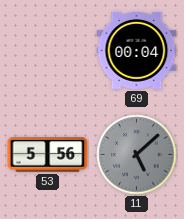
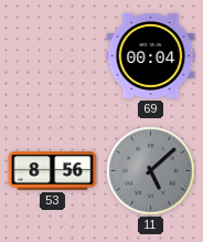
53: 5:56 -> 8:56
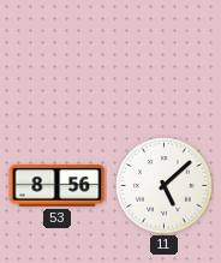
69: 00:04 -> none
11 dial: grey -> white
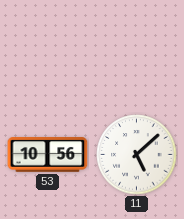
53: 8:56 -> 10:56
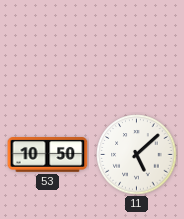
53: 10:56 -> 10:50
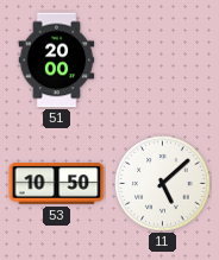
51: none -> 20:00
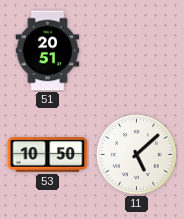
51: 20:00 -> 20:51
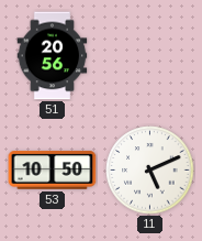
51: 20:51 -> 20:56
11: 5:08 -> 5:11
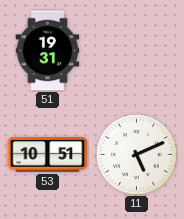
51: 20:56 -> 19:31
53: 10:50 -> 10:51
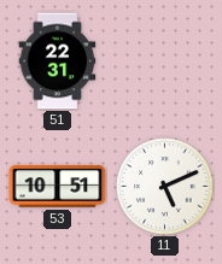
51: 19:31 -> 22:31
